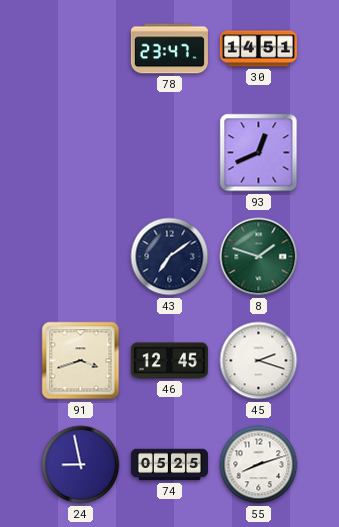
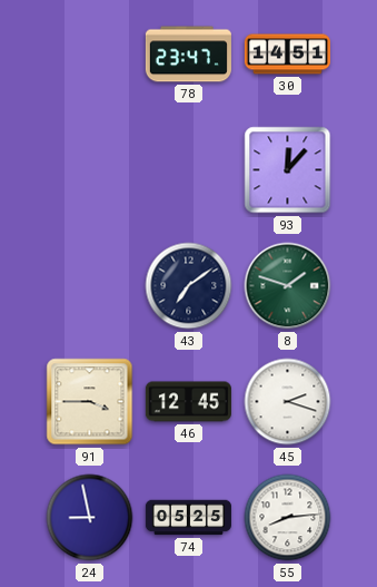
93: 12:41 -> 12:07
91: 3:42 -> 3:45
55: 8:12 -> 8:14
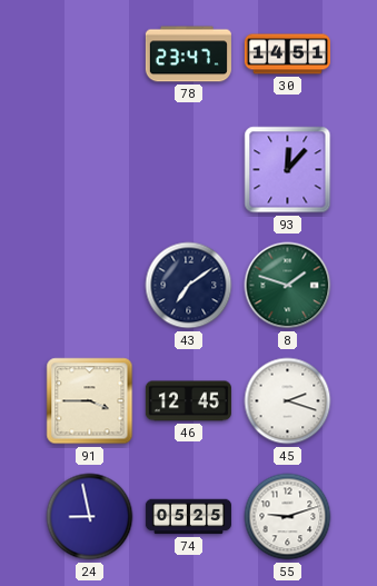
55: 8:14 -> 9:12
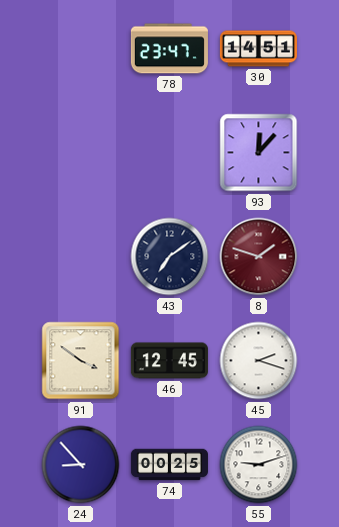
8 dial: green -> burgundy
91: 3:45 -> 3:51
24: 8:58 -> 8:53
74: 05:25 -> 00:25
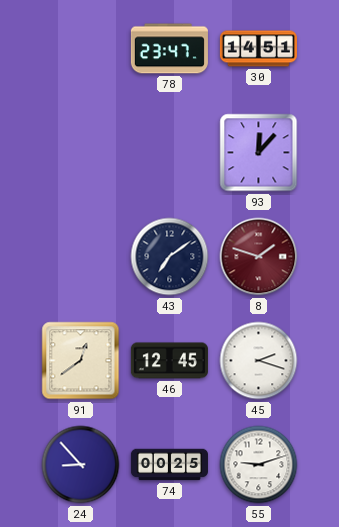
91: 3:51 -> 12:39
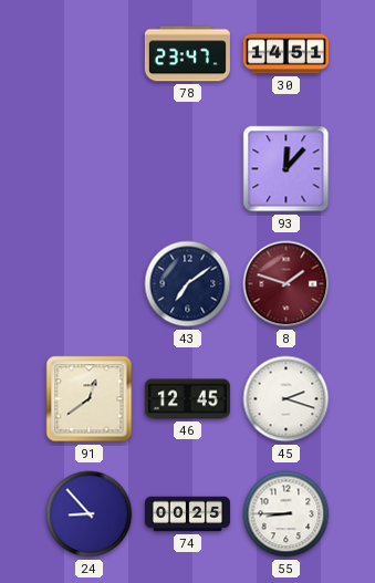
55: 9:12 -> 8:45
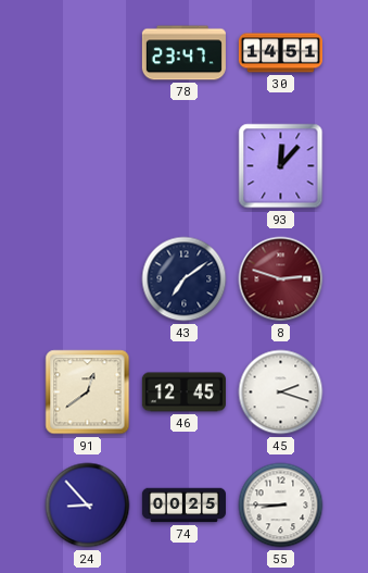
8: 1:48 -> 2:48
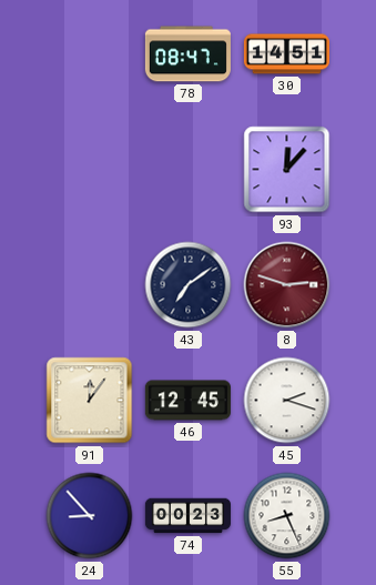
78: 23:47 -> 08:47
91: 12:39 -> 12:06
74: 00:25 -> 00:23
55: 8:45 -> 8:26
